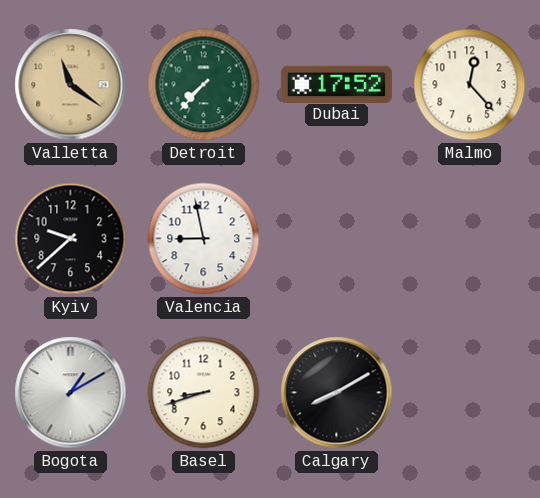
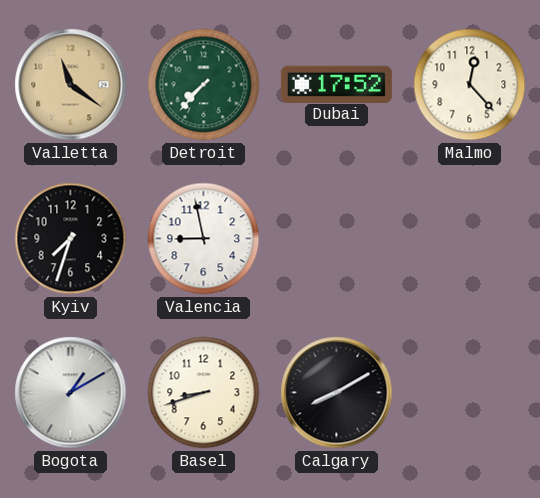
Kyiv: 9:38 -> 7:33
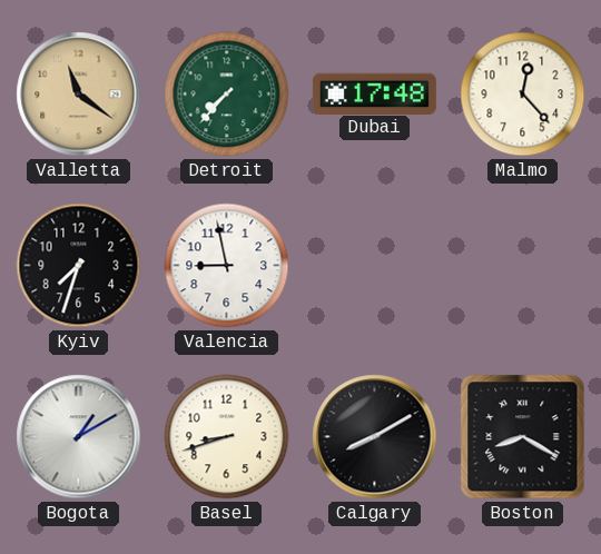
Dubai: 17:52 -> 17:48
Boston: none -> 8:20
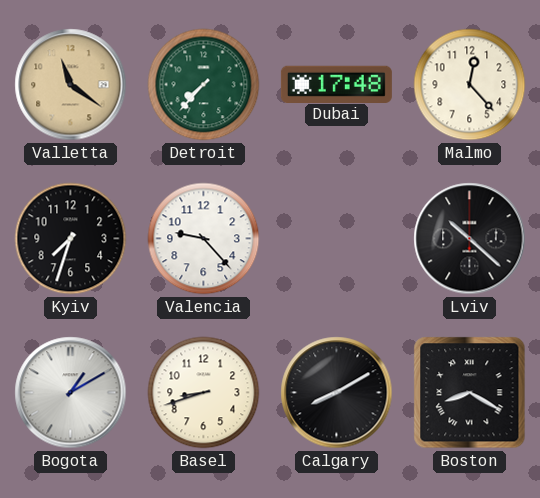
Valencia: 8:58 -> 9:23
Lviv: none -> 10:22
